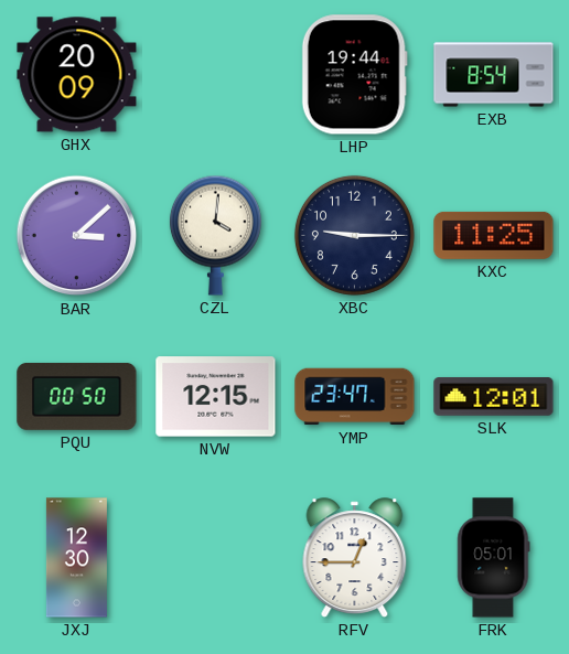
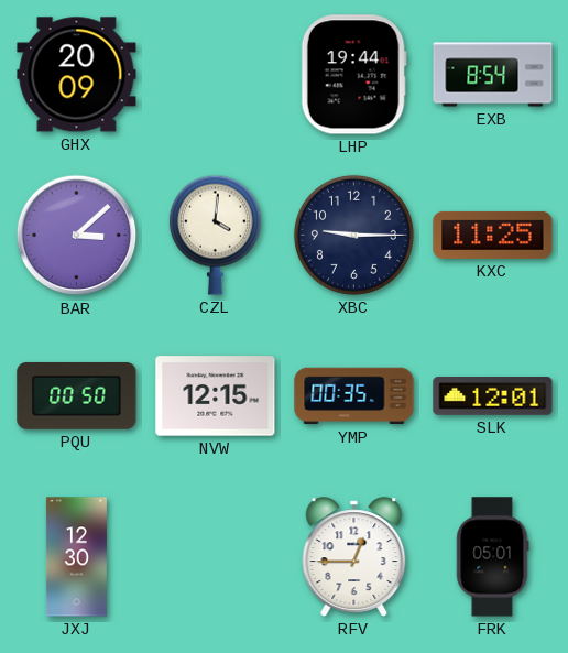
YMP: 23:47 -> 00:35
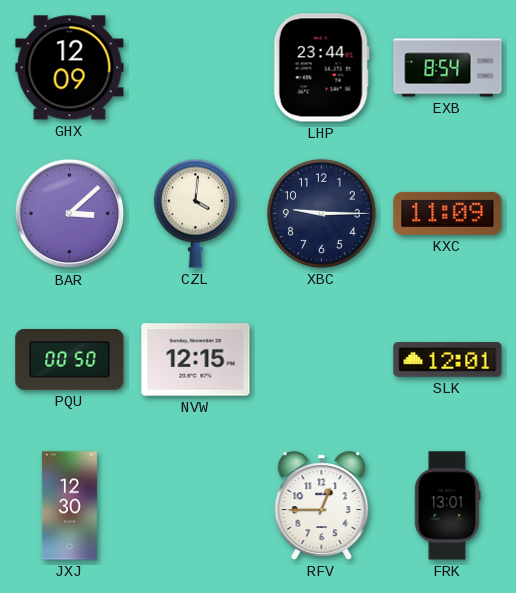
GHX: 20:09 -> 12:09
LHP: 19:44 -> 23:44
KXC: 11:25 -> 11:09
YMP: 00:35 -> none
FRK: 05:01 -> 13:01
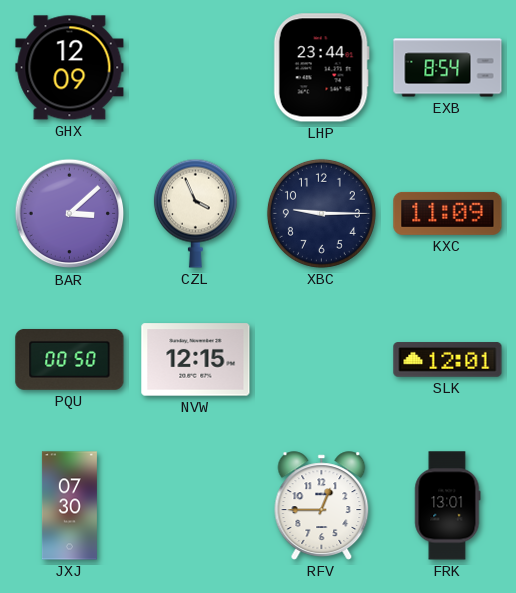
CZL: 4:01 -> 3:56
JXJ: 12:30 -> 07:30
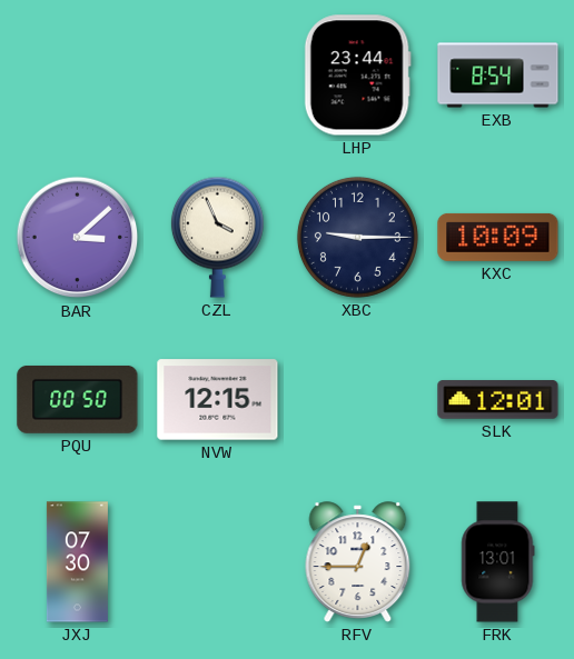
GHX: 12:09 -> none
KXC: 11:09 -> 10:09
